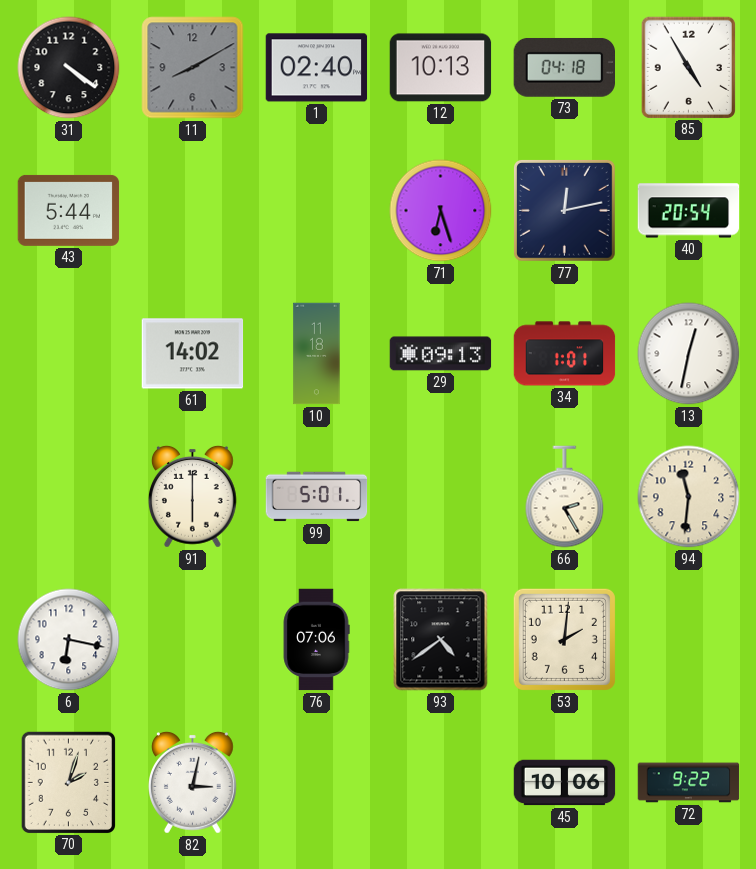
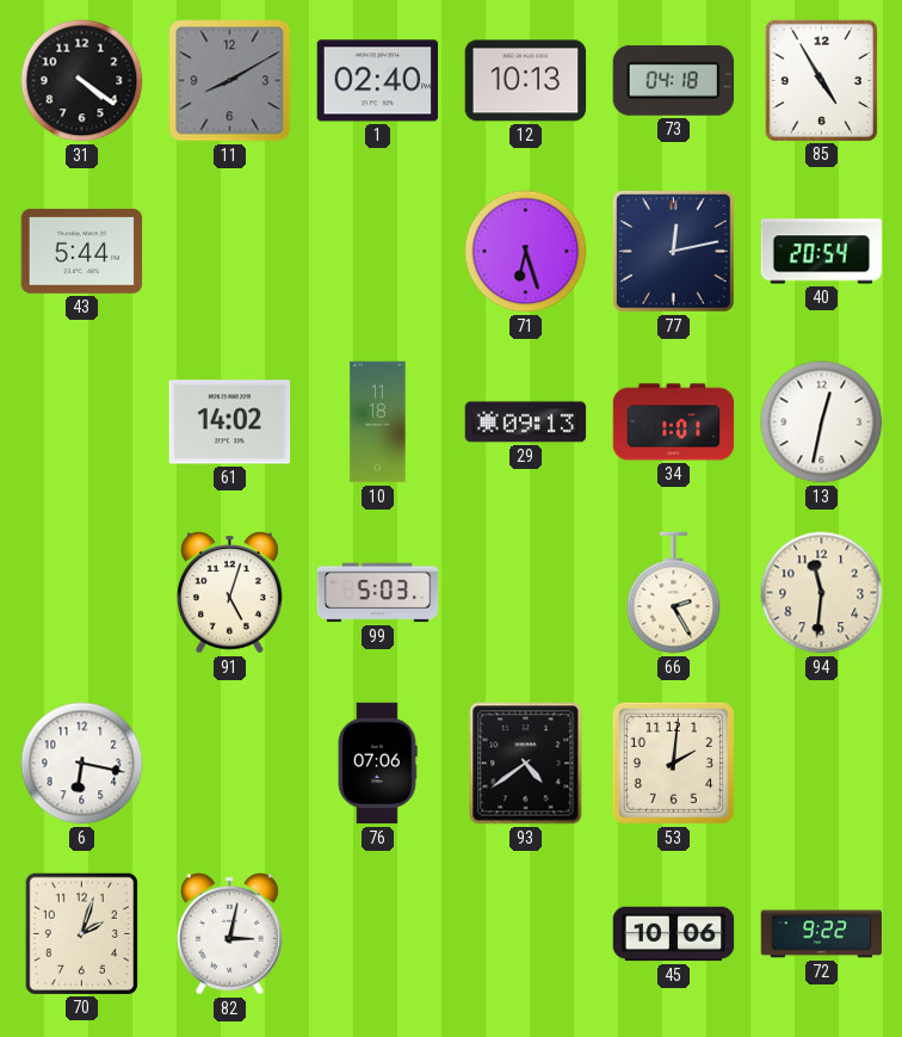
91: 6:00 -> 5:03
99: 5:01 -> 5:03
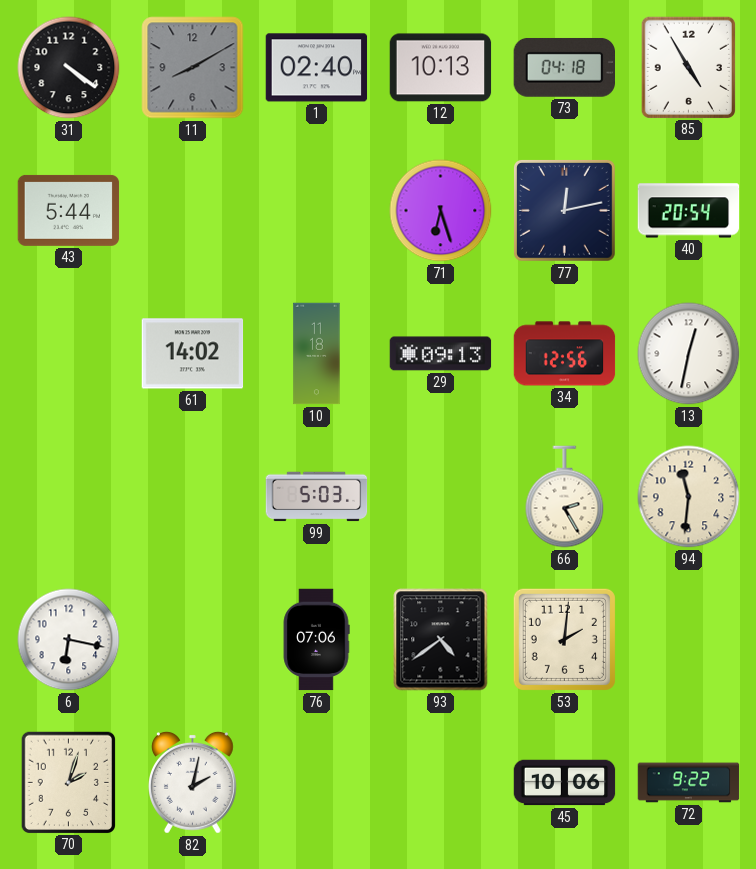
34: 1:01 -> 12:56
91: 5:03 -> none
82: 3:02 -> 2:02
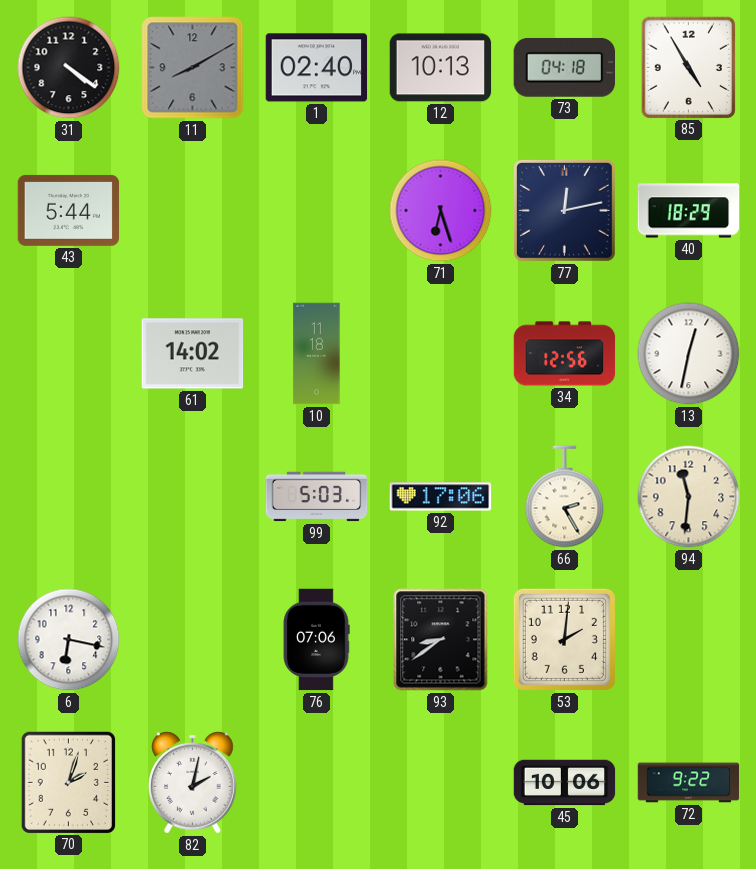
40: 20:54 -> 18:29
29: 09:13 -> none
92: none -> 17:06
93: 4:39 -> 8:39
